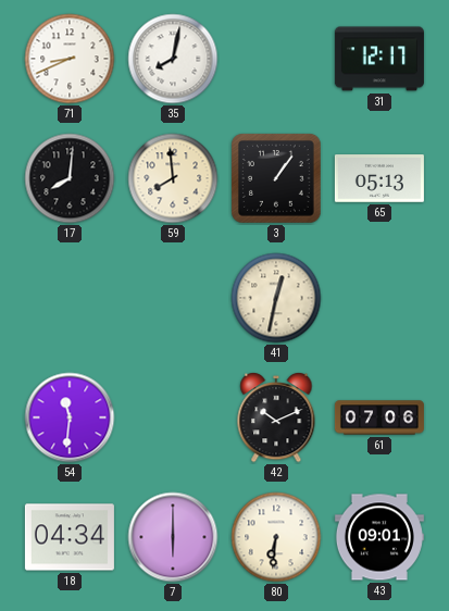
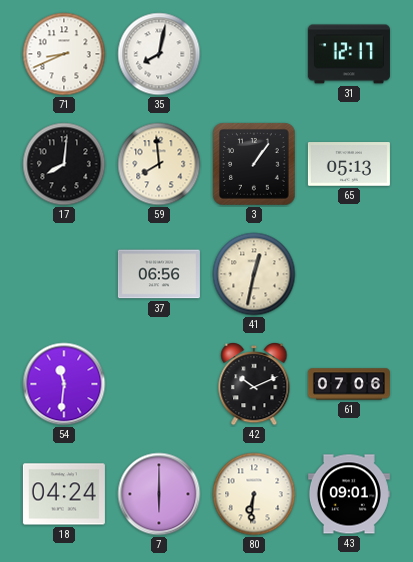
37: none -> 06:56
18: 04:34 -> 04:24
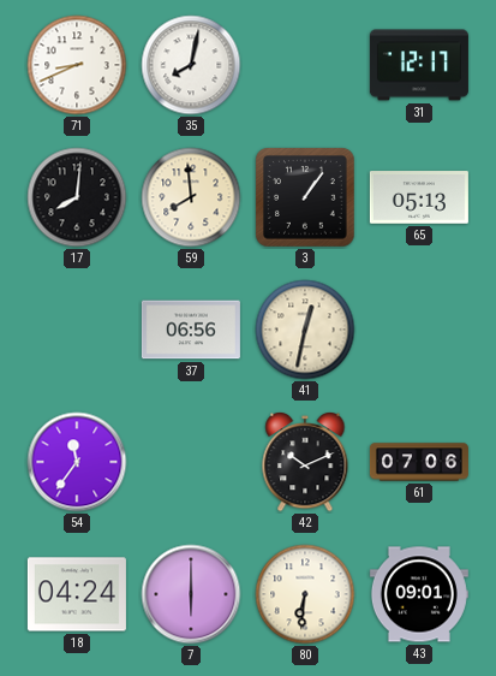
54: 11:31 -> 11:36
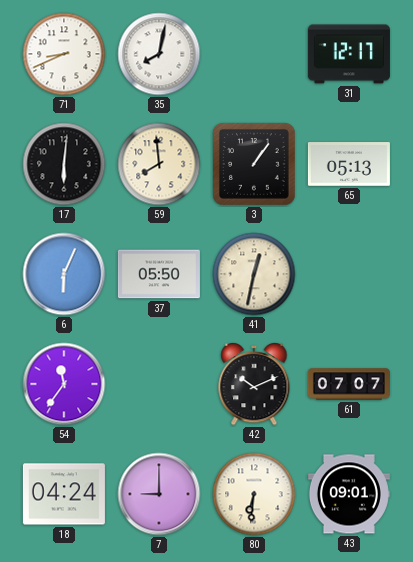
17: 8:01 -> 6:01
6: none -> 6:04
37: 06:56 -> 05:50
61: 07:06 -> 07:07
7: 6:00 -> 9:00
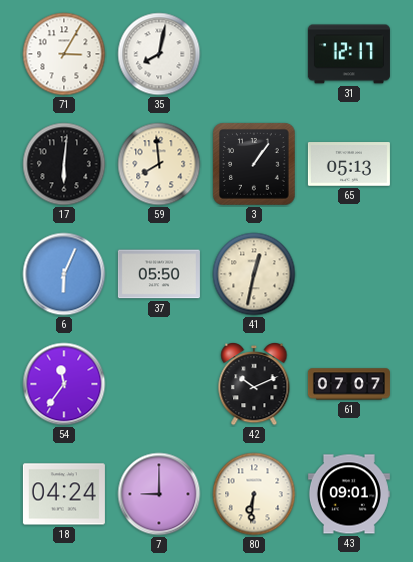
71: 8:41 -> 3:05
